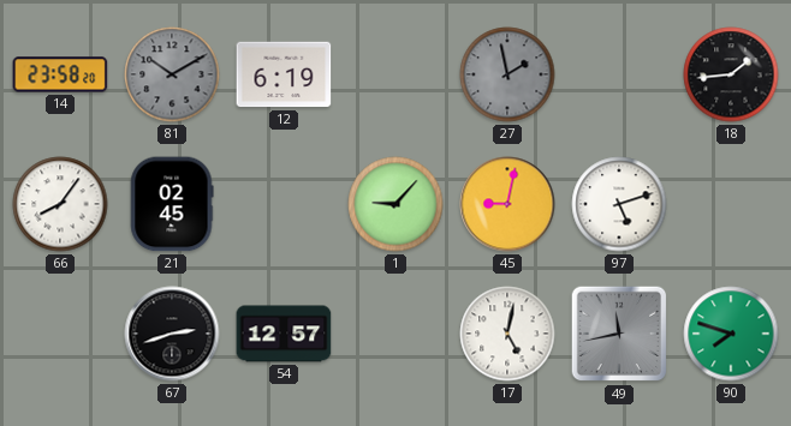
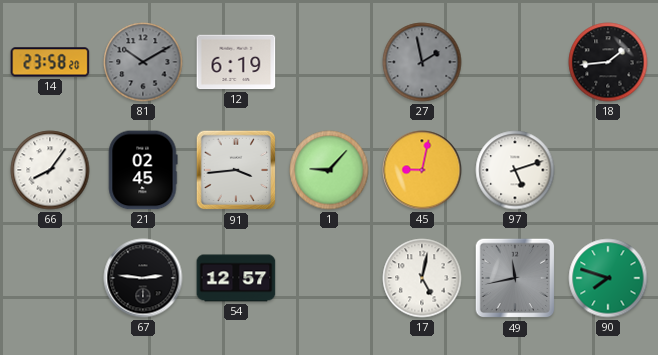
91: none -> 3:44
67: 2:42 -> 2:46
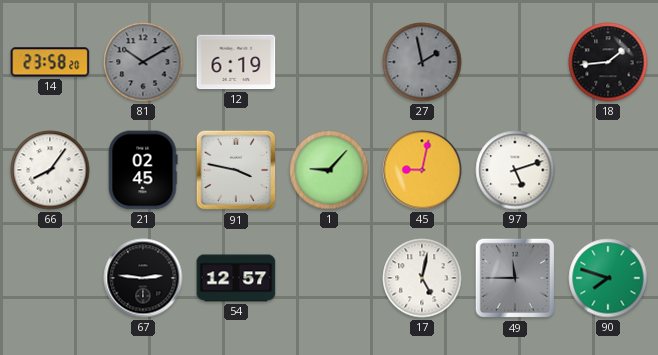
91: 3:44 -> 3:47
49: 11:43 -> 11:45
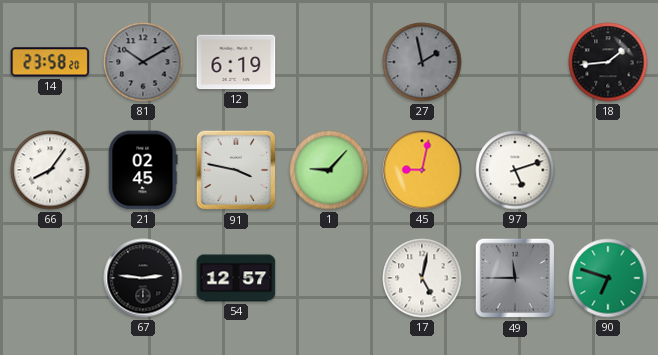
90: 7:48 -> 6:48
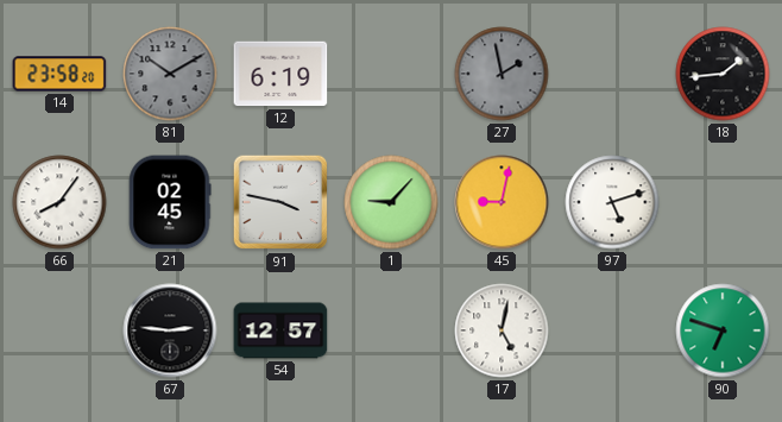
49: 11:45 -> none
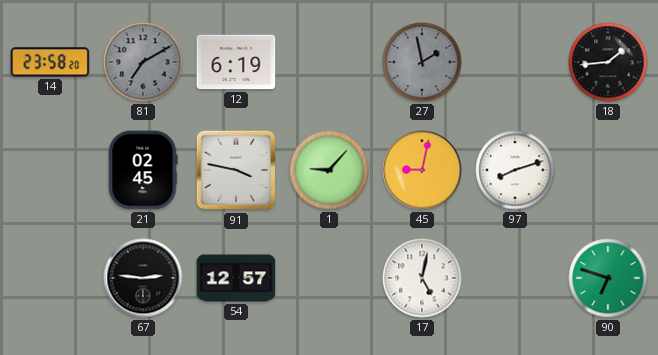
81: 10:10 -> 7:10
66: 8:06 -> none
97: 5:12 -> 8:12
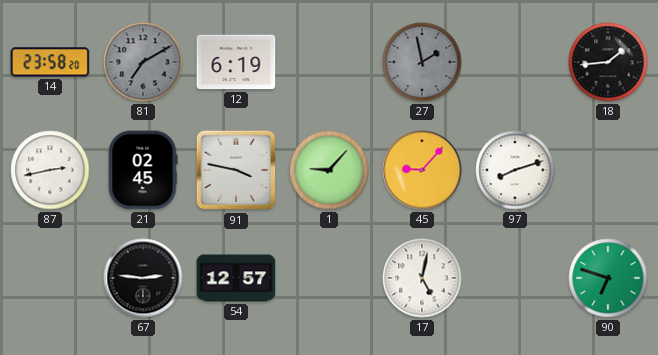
87: none -> 2:43
45: 9:02 -> 9:07
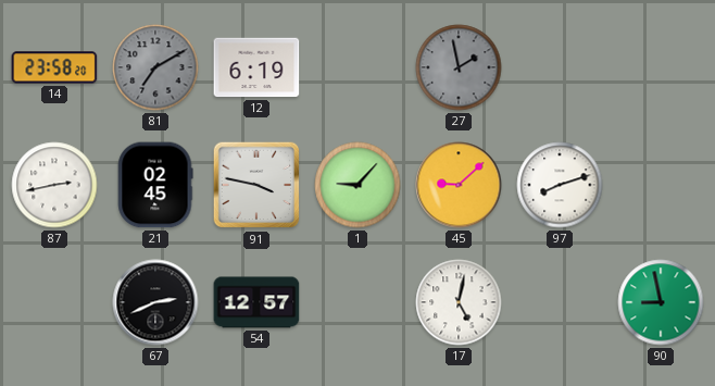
18: 1:44 -> none
45: 9:07 -> 9:08
67: 2:46 -> 2:41
90: 6:48 -> 8:58
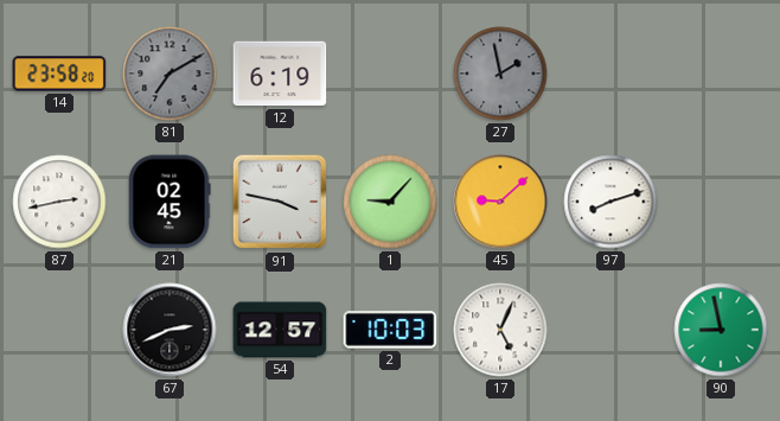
2: none -> 10:03
17: 5:02 -> 5:04
